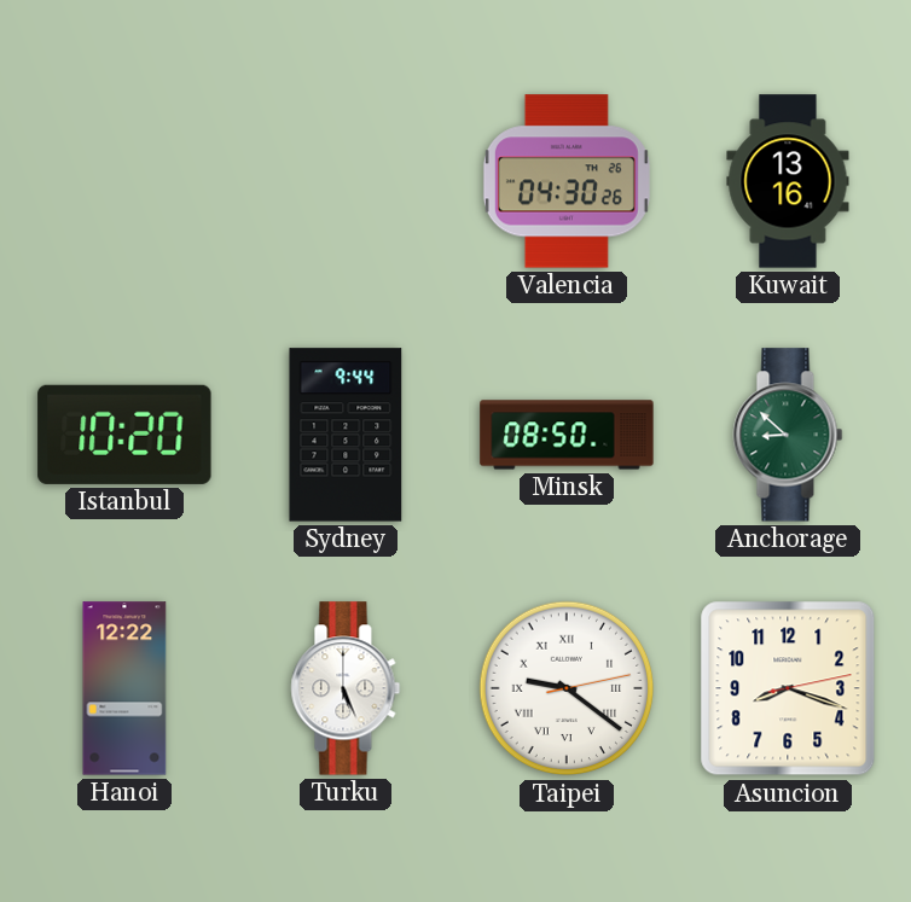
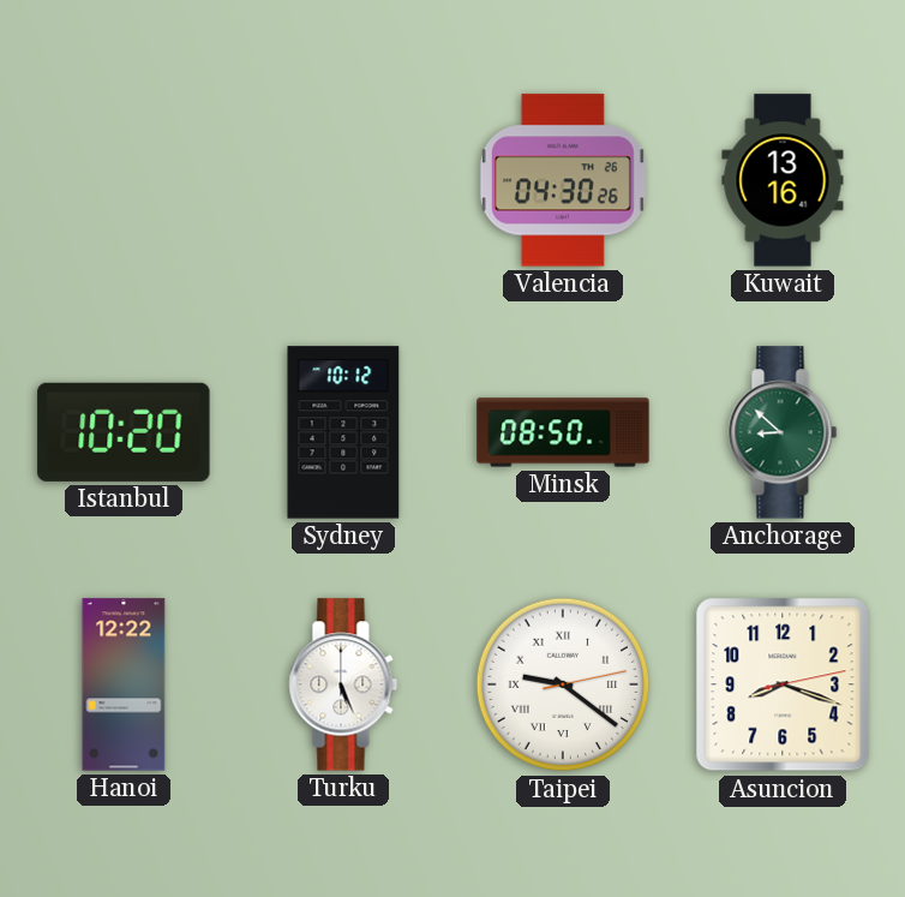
Sydney: 9:44 -> 10:12
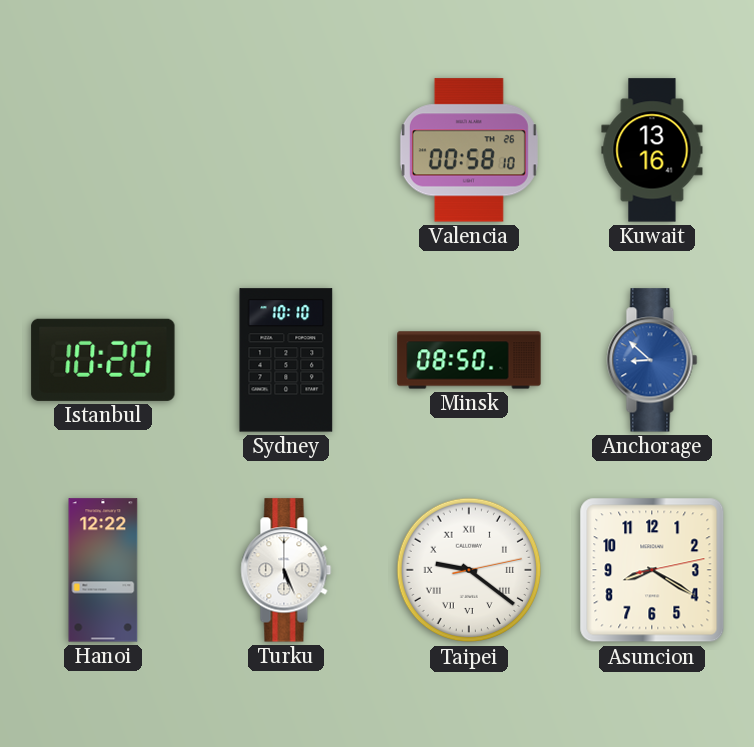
Valencia: 04:30 -> 00:58
Sydney: 10:12 -> 10:10
Anchorage dial: green -> blue
Asuncion: 8:18 -> 8:20
